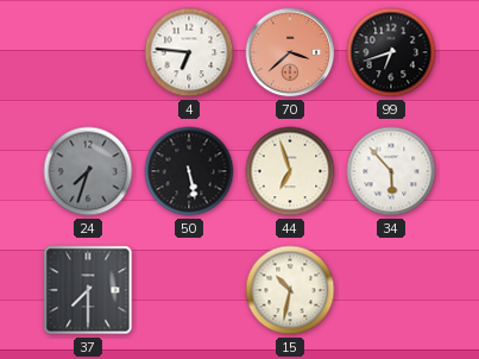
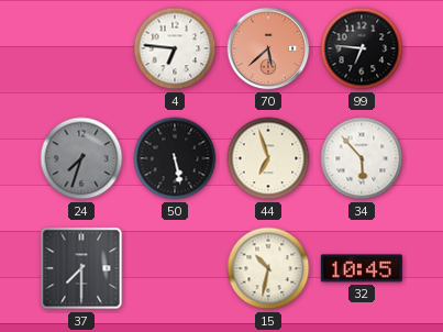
70: 3:38 -> 5:38
99: 6:42 -> 6:46
32: none -> 10:45
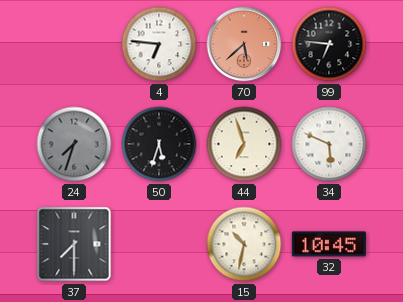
50: 5:28 -> 5:33
34: 5:53 -> 5:49
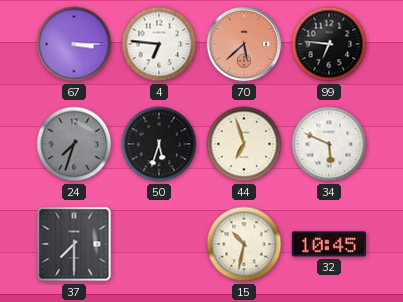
67: none -> 3:15
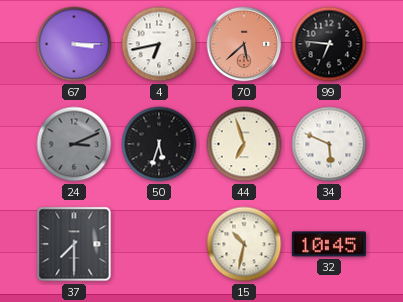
4: 6:46 -> 6:43
24: 7:33 -> 3:11
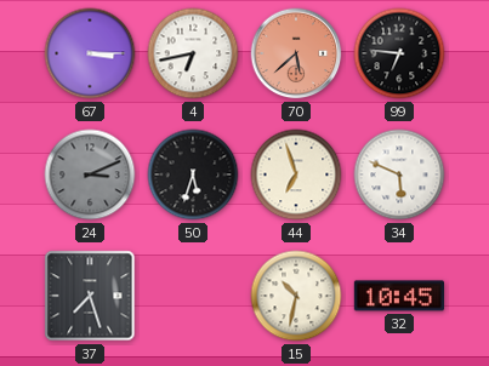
37: 7:30 -> 7:27
